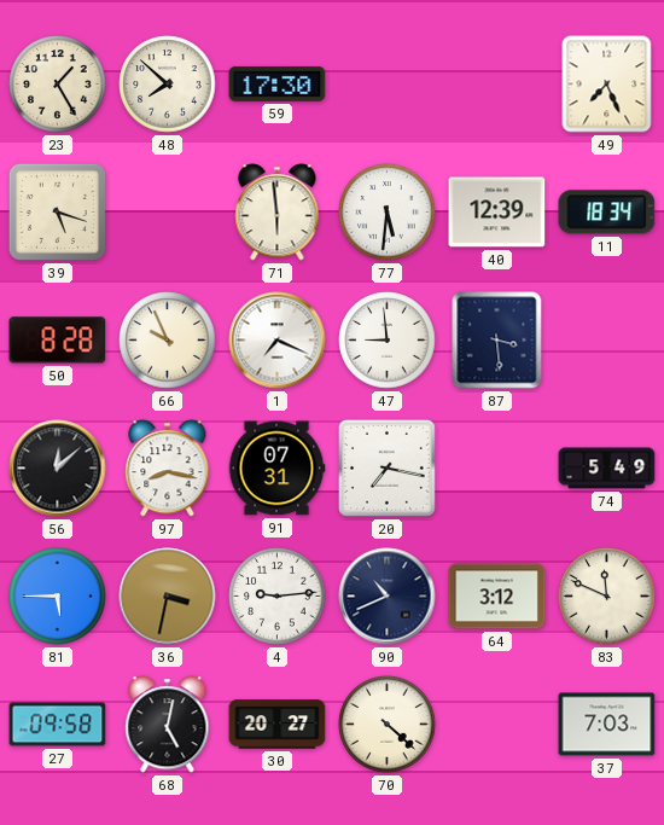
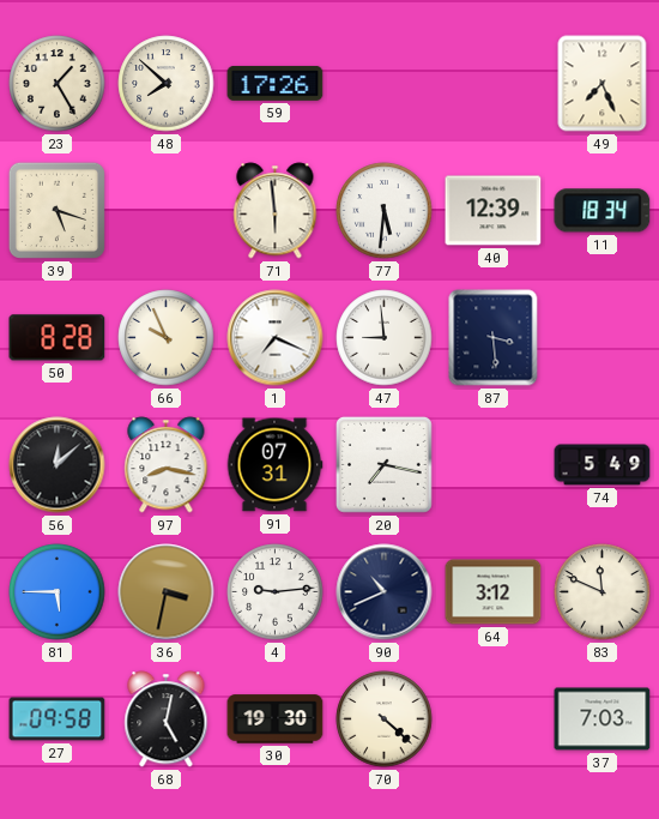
59: 17:30 -> 17:26
30: 20:27 -> 19:30
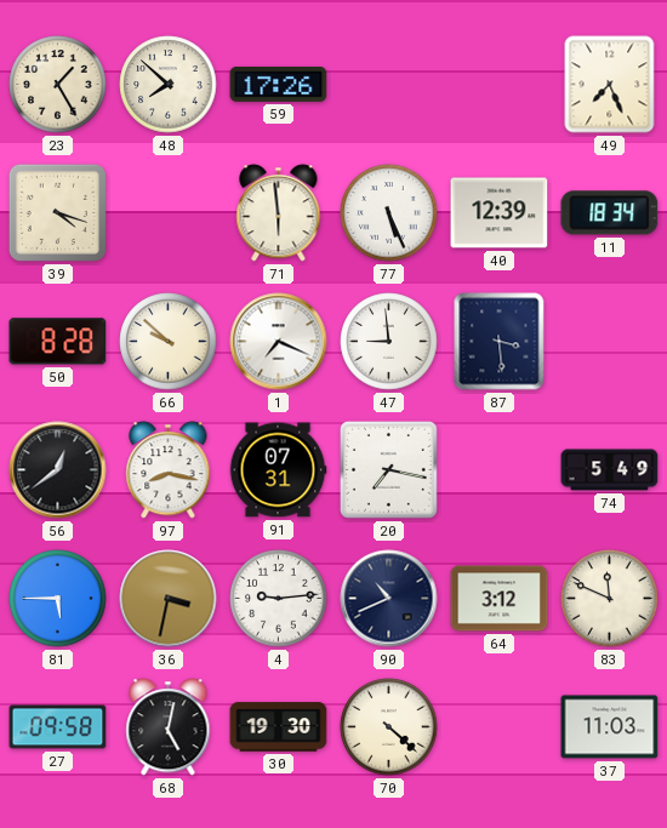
39: 5:18 -> 4:18
77: 5:31 -> 5:26
66: 9:56 -> 9:52
56: 12:08 -> 12:39
37: 7:03 -> 11:03
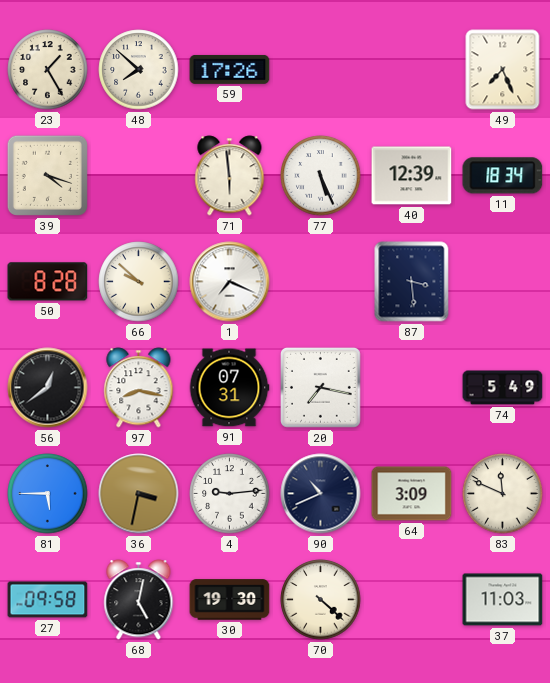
47: 8:59 -> none
64: 3:12 -> 3:09
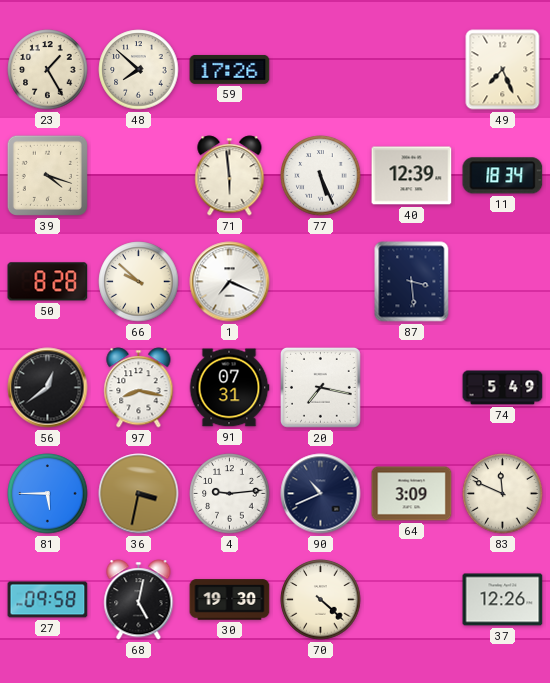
37: 11:03 -> 12:26
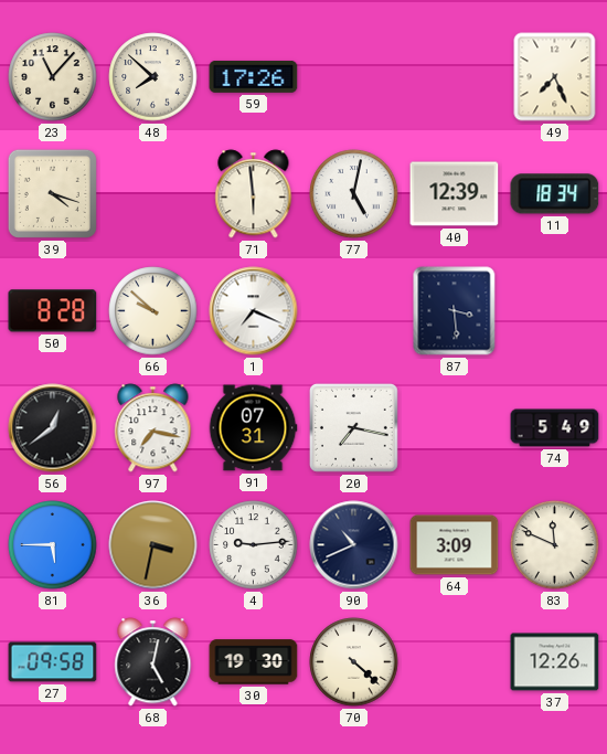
23: 1:25 -> 11:07
77: 5:26 -> 5:02
97: 8:17 -> 7:17
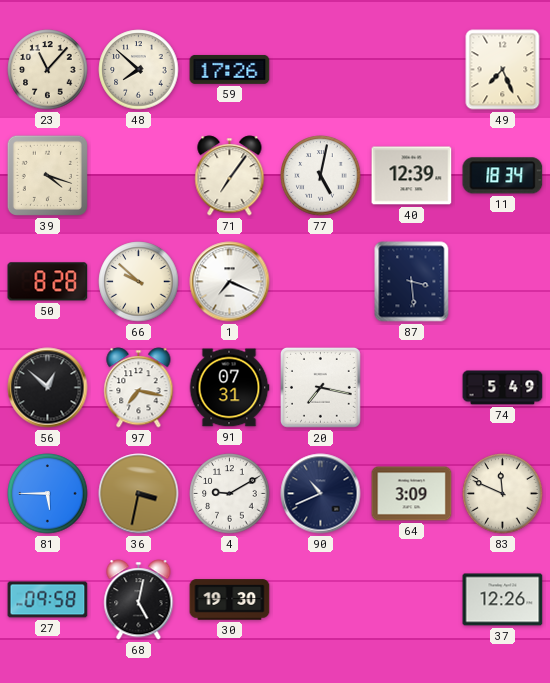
71: 5:59 -> 7:06
56: 12:39 -> 12:52
4: 9:14 -> 9:10
70: 4:22 -> none
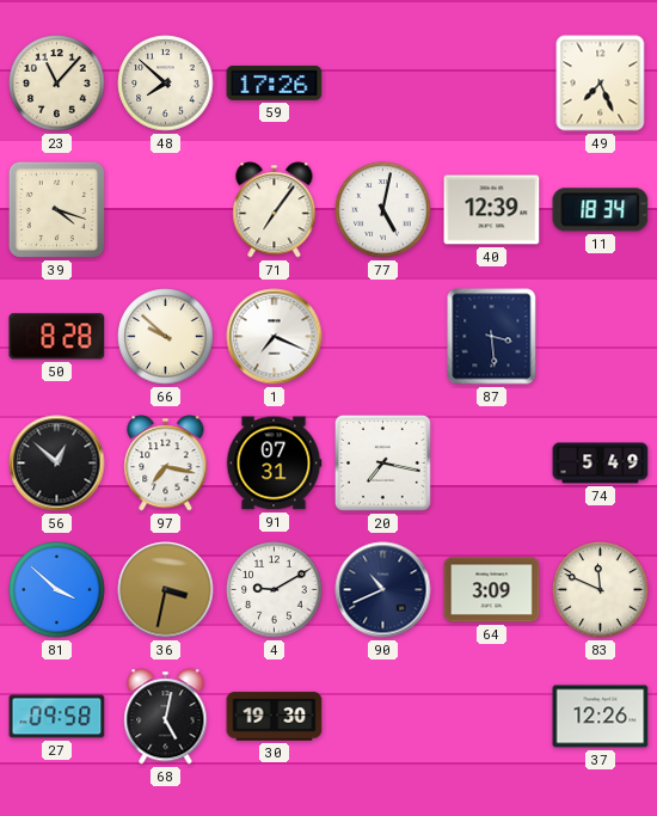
81: 5:45 -> 3:52
